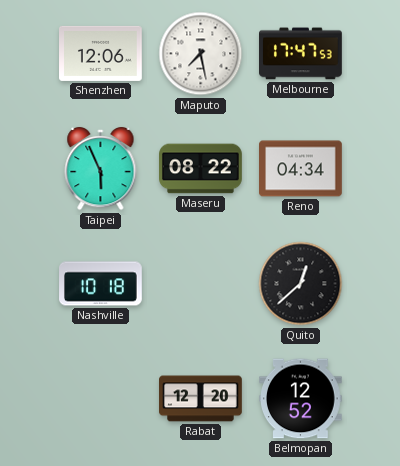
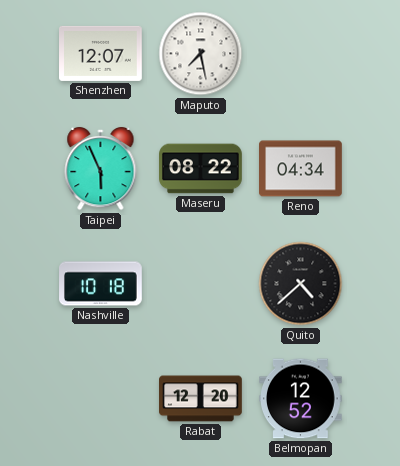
Shenzhen: 12:06 -> 12:07
Melbourne: 17:47 -> none
Quito: 12:38 -> 4:38
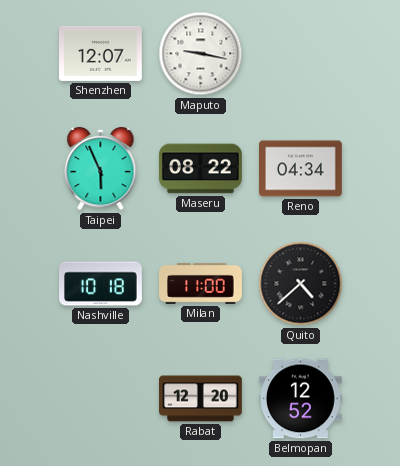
Maputo: 7:28 -> 9:17
Milan: none -> 11:00
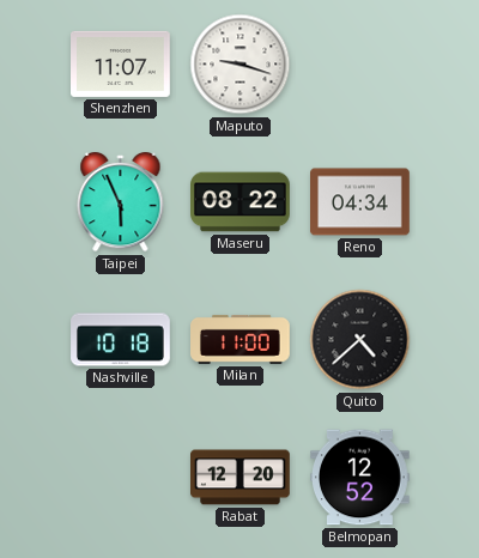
Shenzhen: 12:07 -> 11:07
Maputo: 9:17 -> 9:18
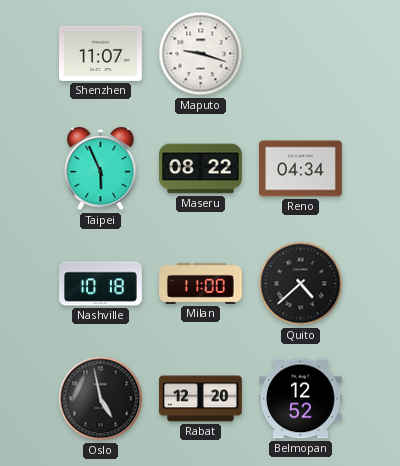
Oslo: none -> 4:58
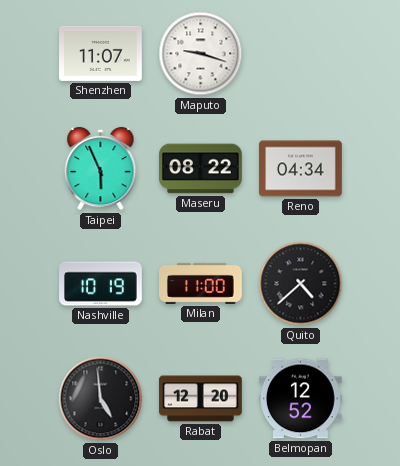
Nashville: 10:18 -> 10:19
Oslo: 4:58 -> 4:59
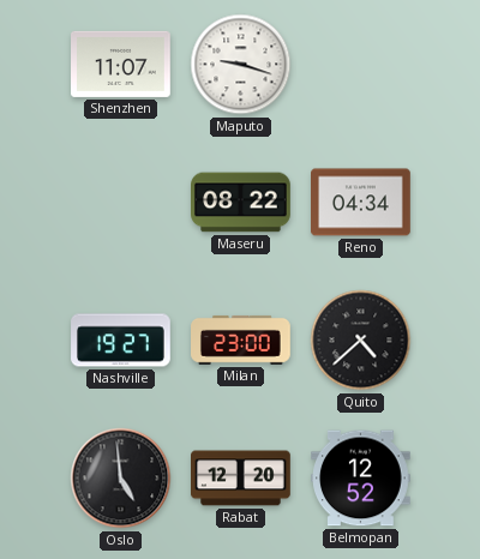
Taipei: 5:56 -> none
Nashville: 10:19 -> 19:27
Milan: 11:00 -> 23:00
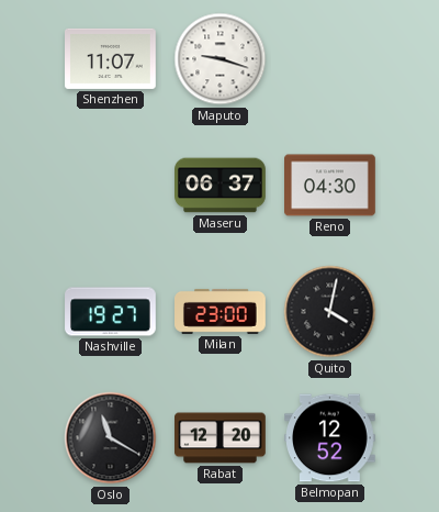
Maseru: 08:22 -> 06:37
Reno: 04:34 -> 04:30
Quito: 4:38 -> 4:02
Oslo: 4:59 -> 11:20
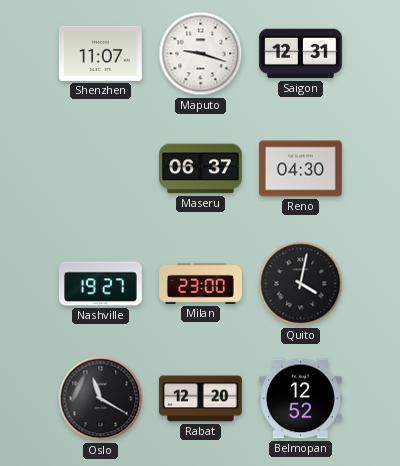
Saigon: none -> 12:31
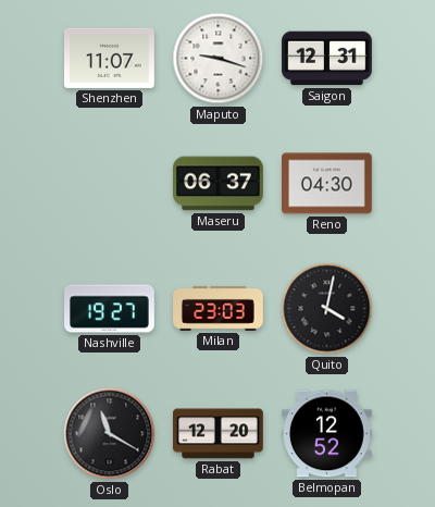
Milan: 23:00 -> 23:03
